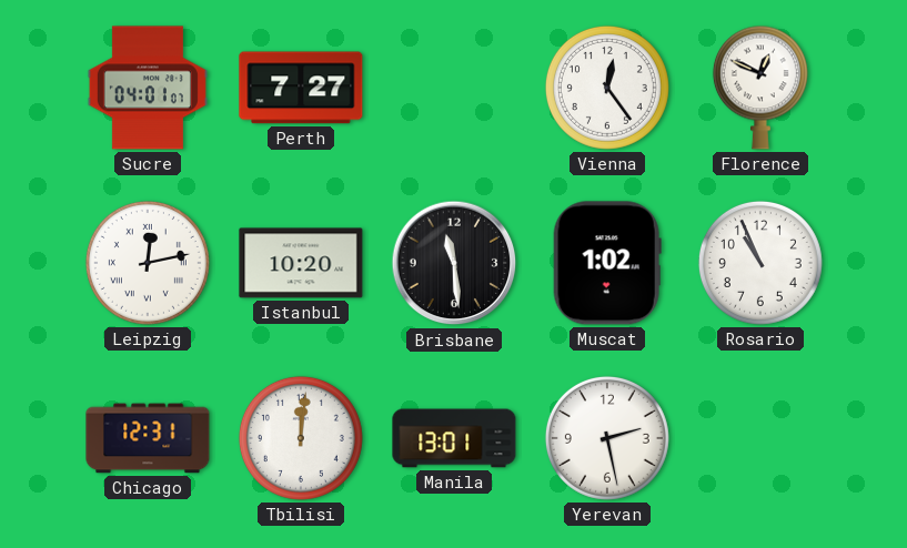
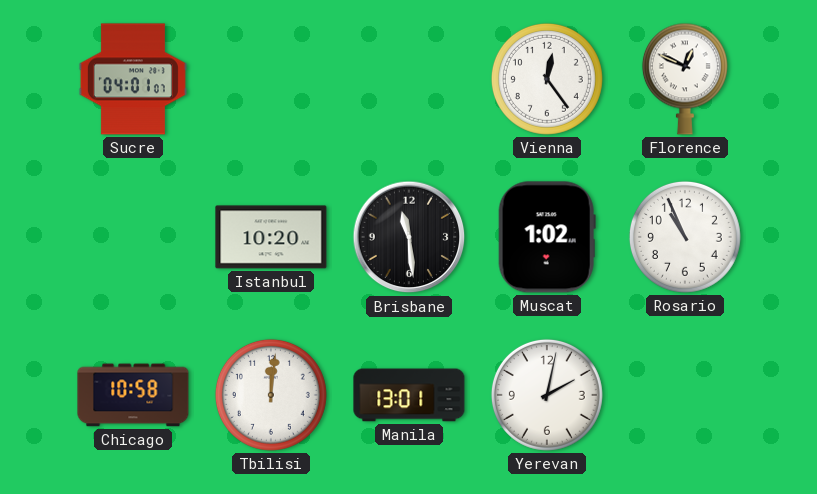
Perth: 7:27 -> none
Leipzig: 12:13 -> none
Chicago: 12:31 -> 10:58
Yerevan: 2:28 -> 2:02
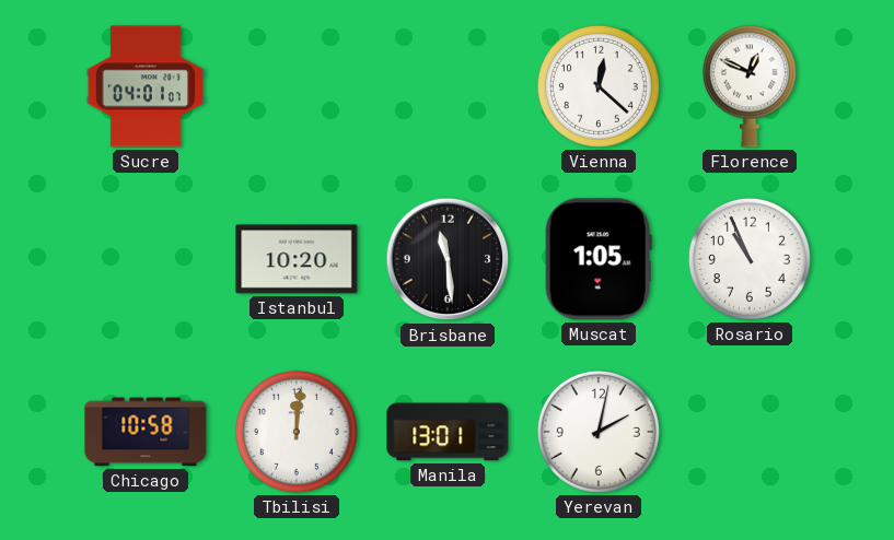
Vienna: 12:24 -> 12:22
Muscat: 1:02 -> 1:05
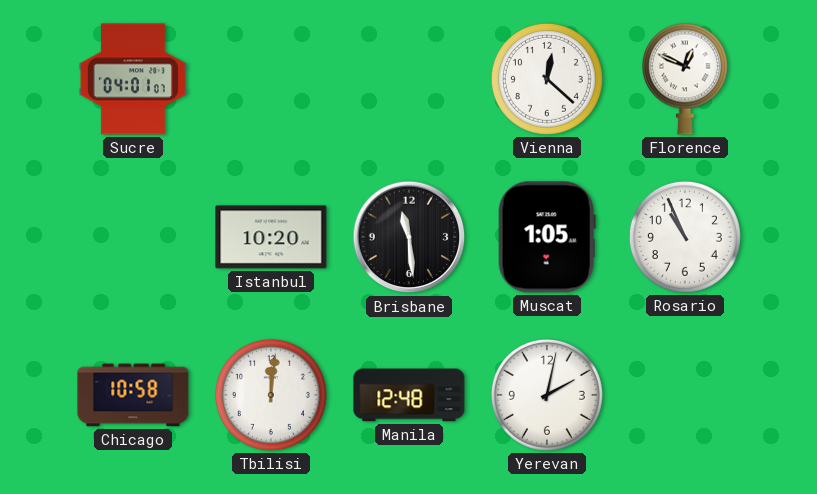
Manila: 13:01 -> 12:48
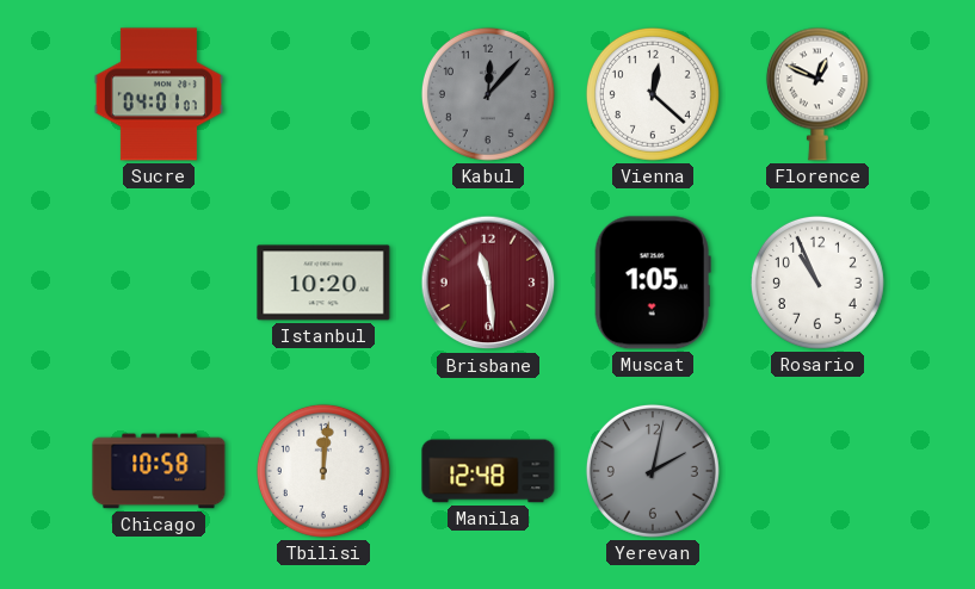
Kabul: none -> 12:07
Brisbane dial: black -> burgundy
Yerevan dial: white -> grey
